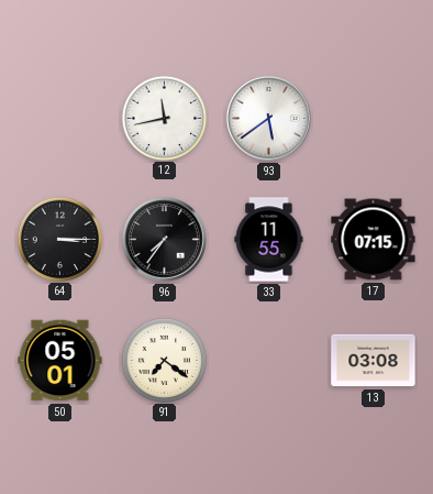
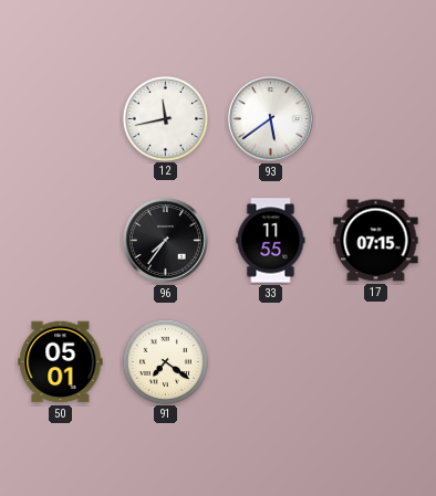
64: 3:15 -> none
13: 03:08 -> none
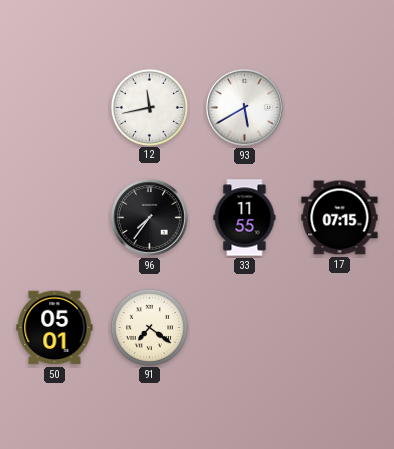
93: 5:39 -> 5:40
